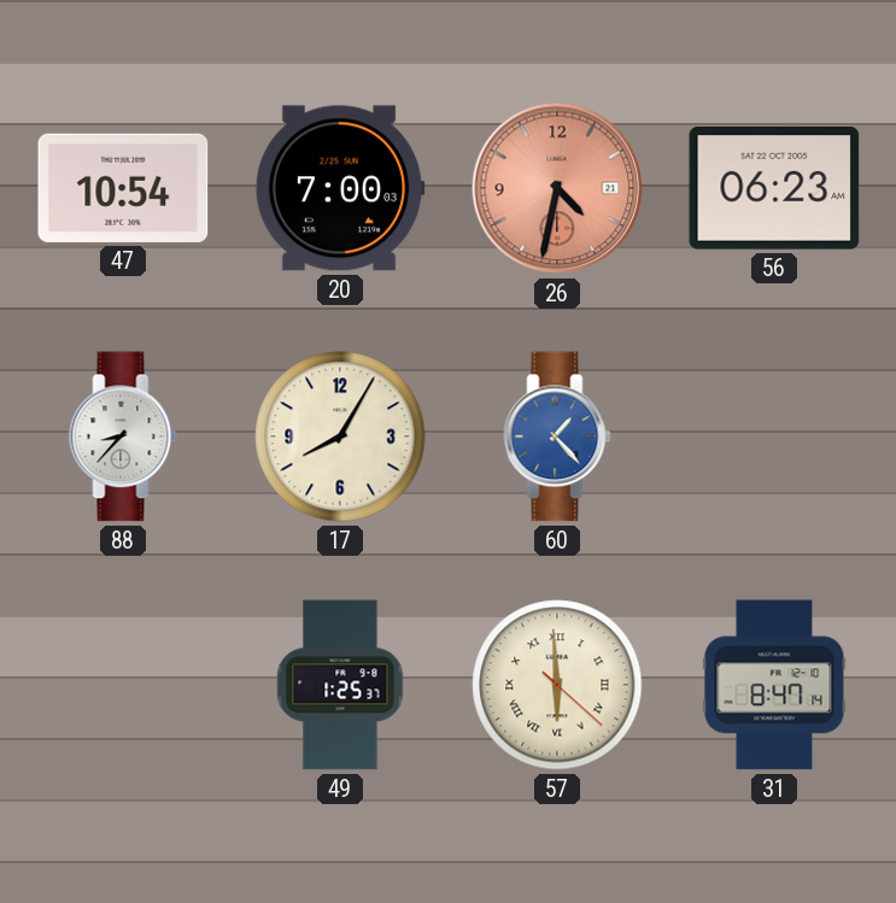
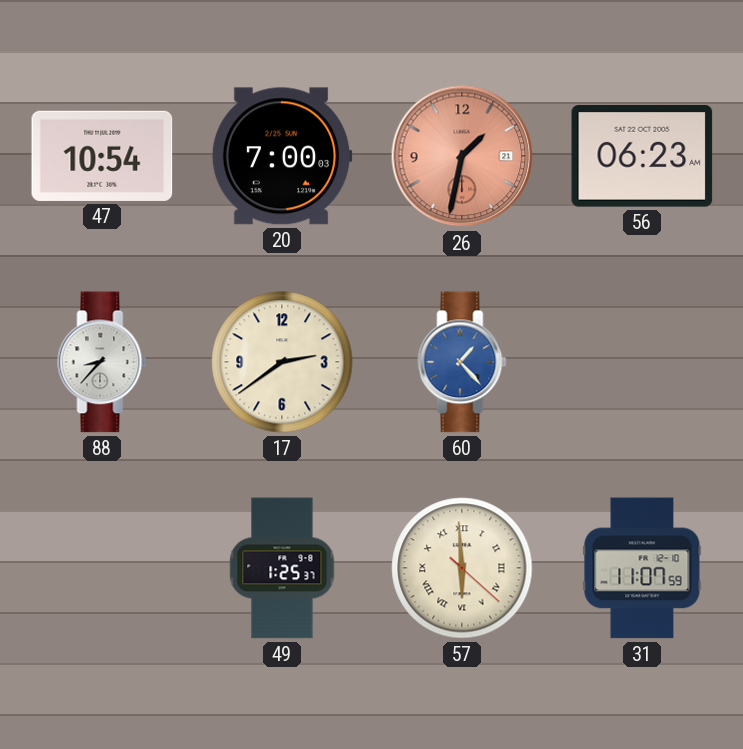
26: 4:32 -> 1:32
17: 8:05 -> 2:39
31: 8:47 -> 11:07
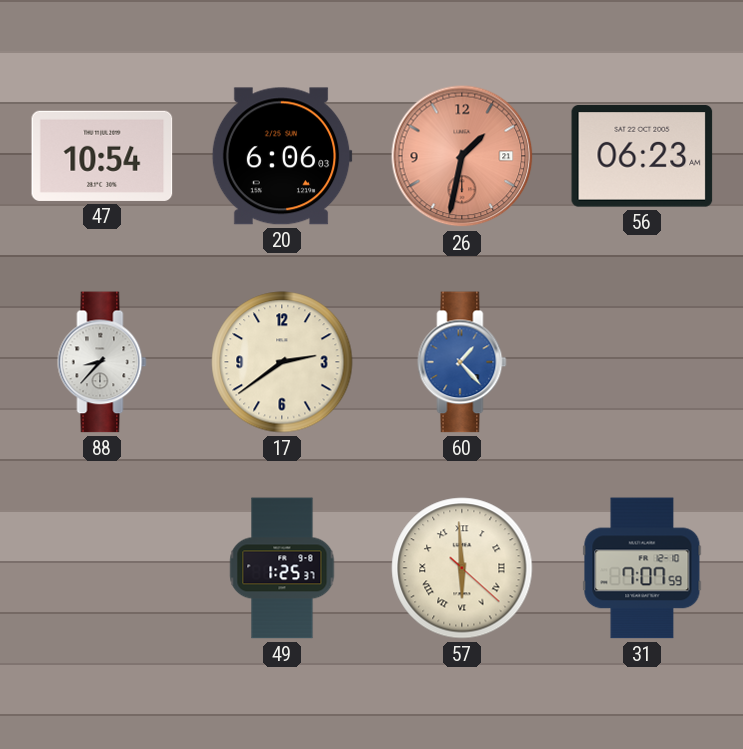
20: 7:00 -> 6:06
31: 11:07 -> 7:07
